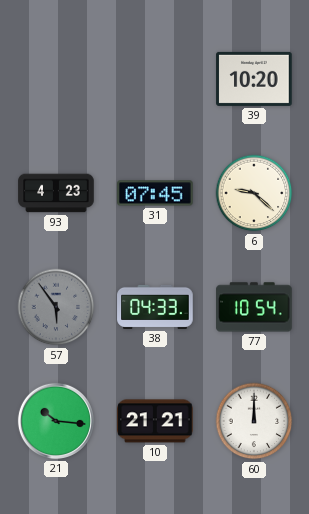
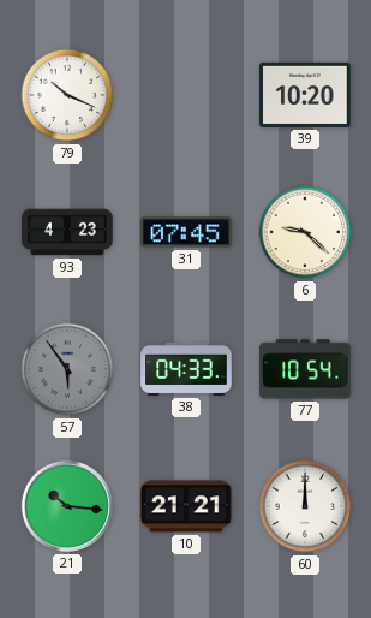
79: none -> 10:19
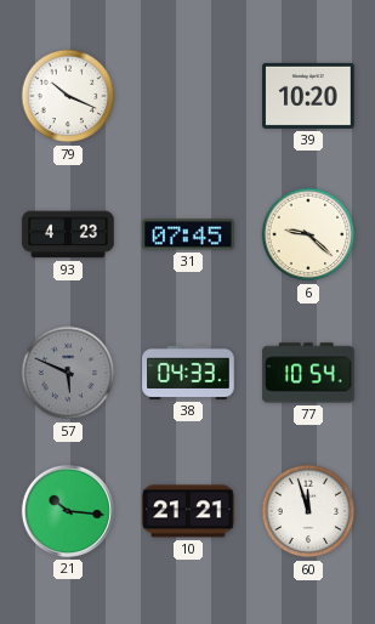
57: 5:54 -> 5:49
60: 12:00 -> 11:57
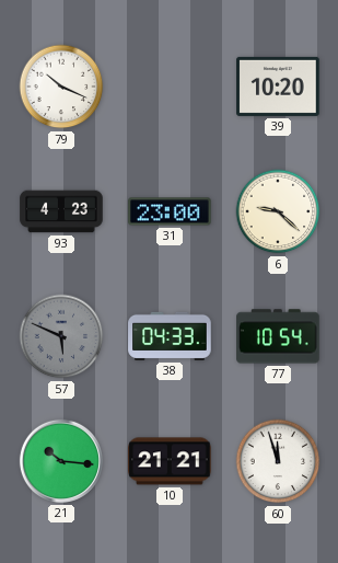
31: 07:45 -> 23:00
